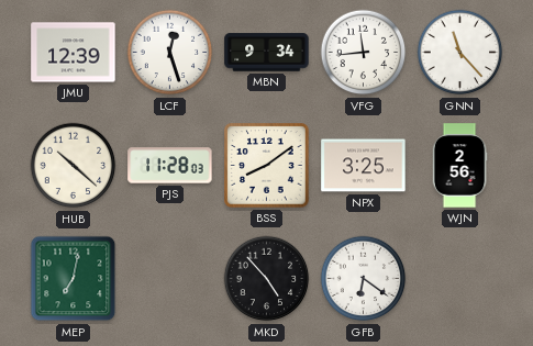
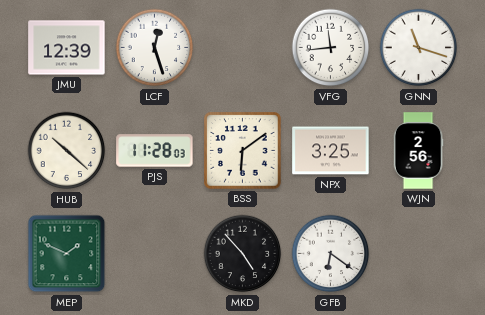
MBN: 9:34 -> none
GNN: 11:23 -> 11:18
BSS: 8:09 -> 6:09
MEP: 7:02 -> 1:49
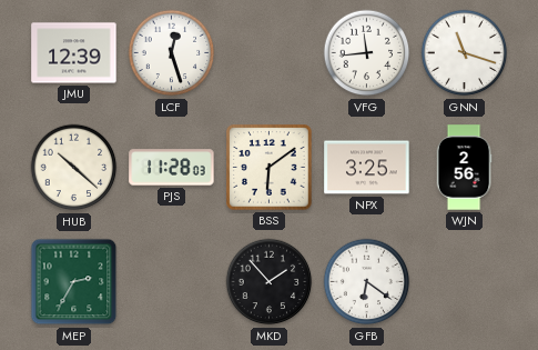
MEP: 1:49 -> 2:35
MKD: 4:53 -> 1:53
